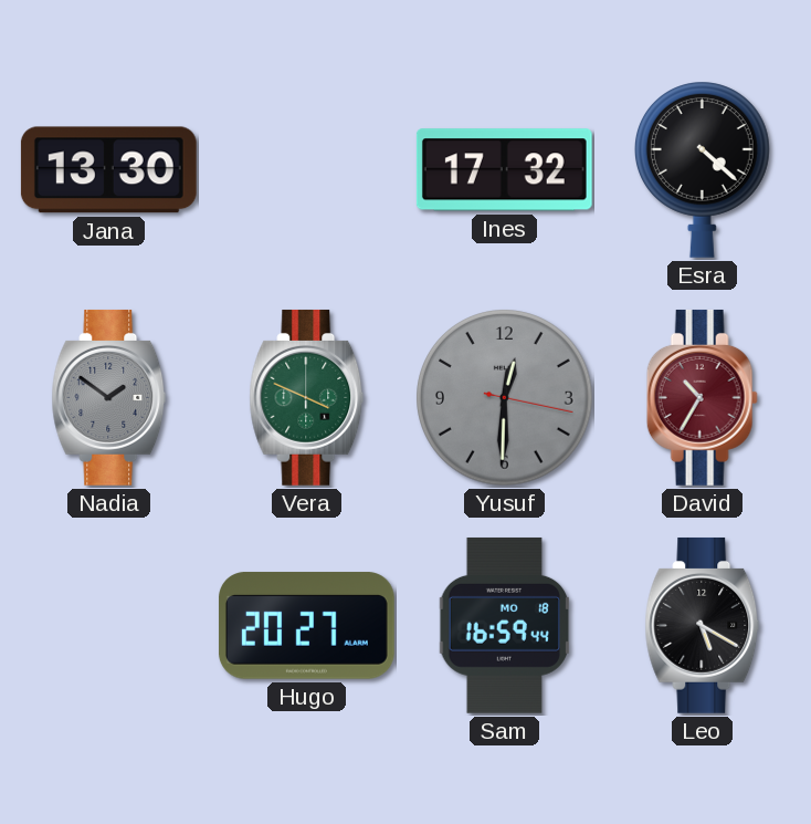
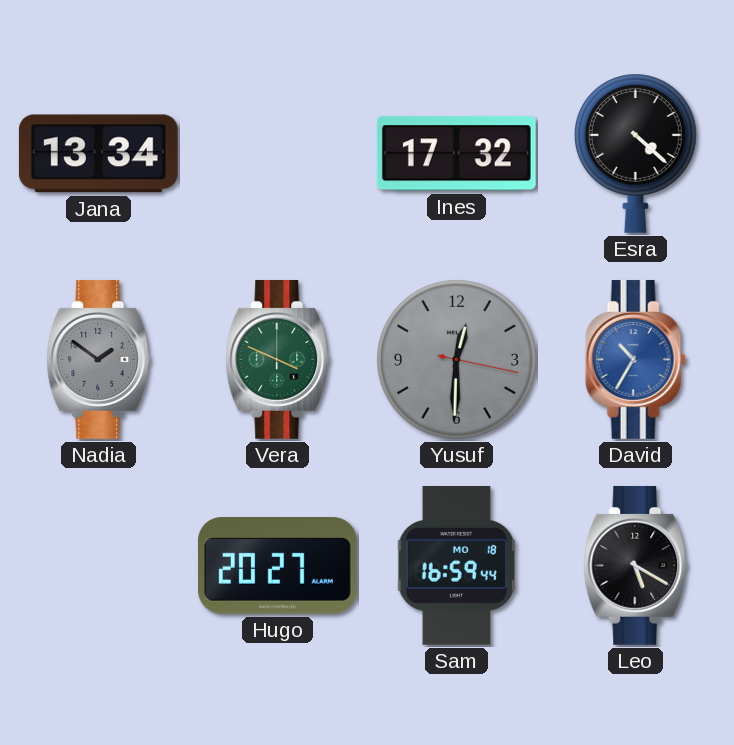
Jana: 13:30 -> 13:34
David dial: burgundy -> blue
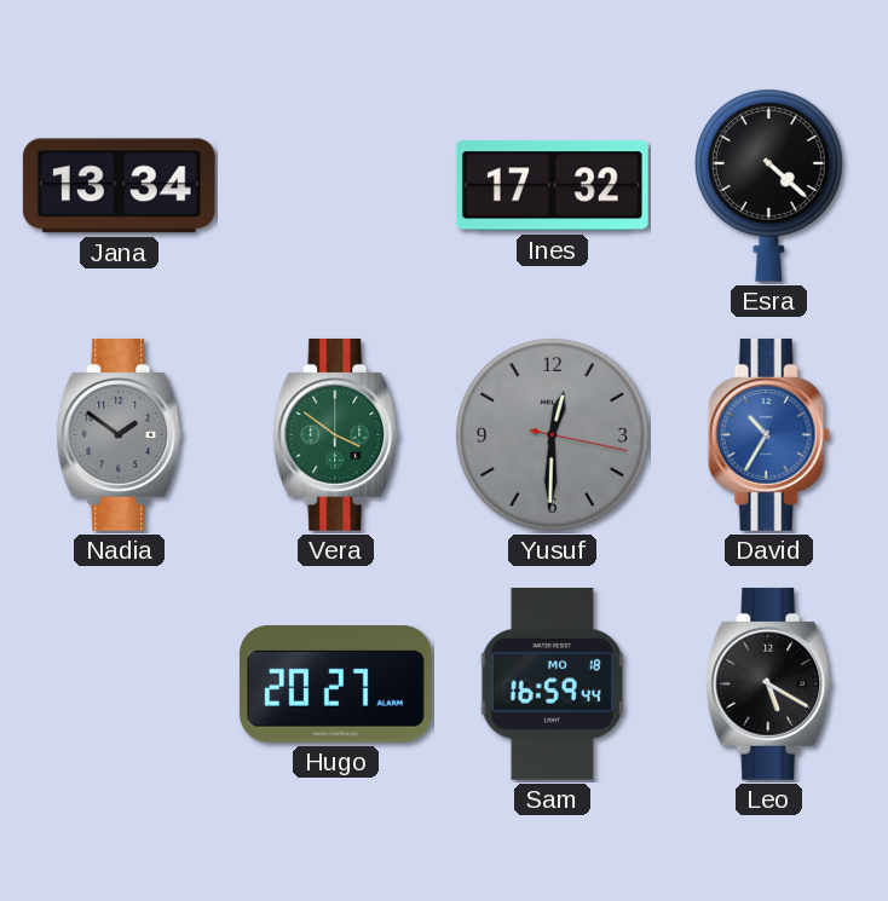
Vera: 3:49 -> 3:51
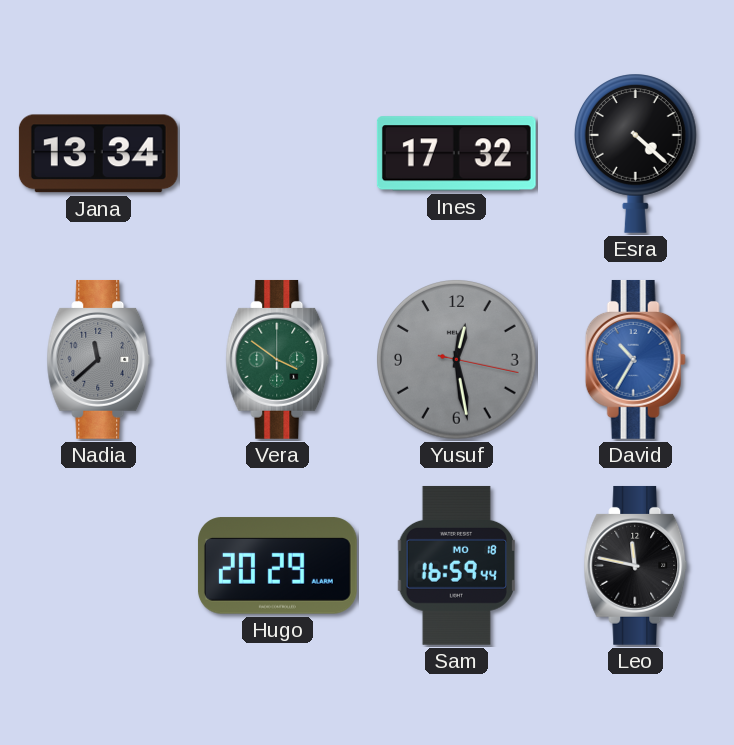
Nadia: 1:51 -> 11:38
Yusuf: 12:30 -> 12:28
Hugo: 20:27 -> 20:29
Leo: 5:20 -> 11:47
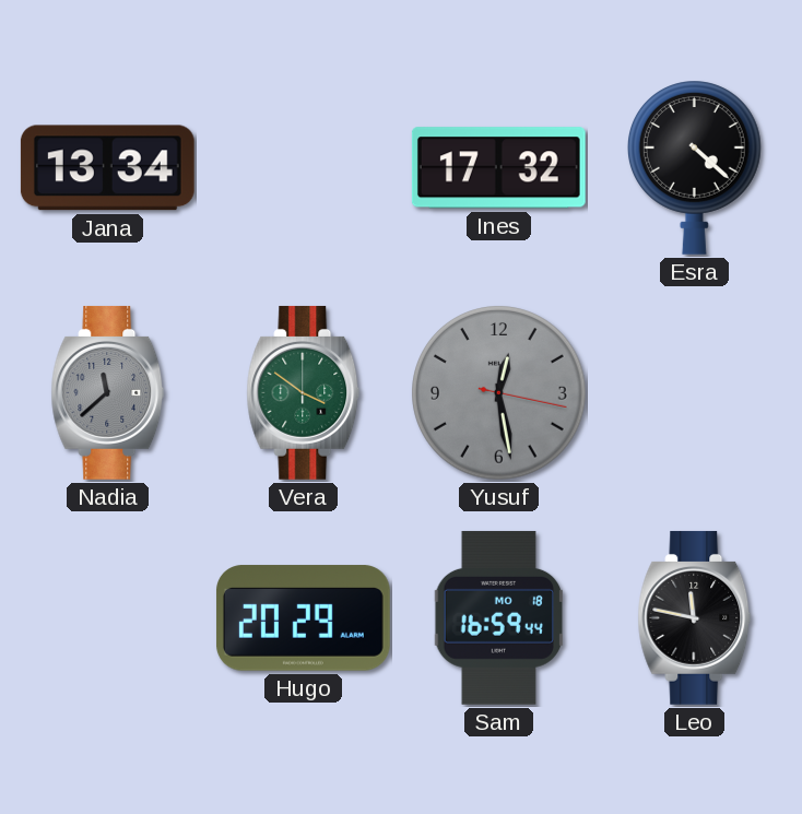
David: 10:35 -> none
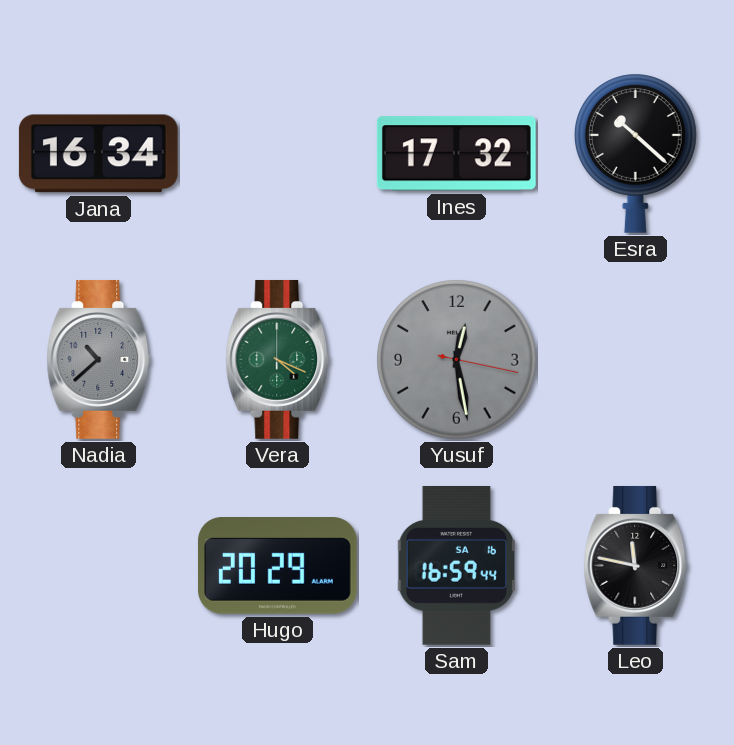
Jana: 13:34 -> 16:34
Esra: 4:22 -> 10:22
Nadia: 11:38 -> 10:38
Vera: 3:51 -> 4:19
Sam date: MO 18 -> SA 16
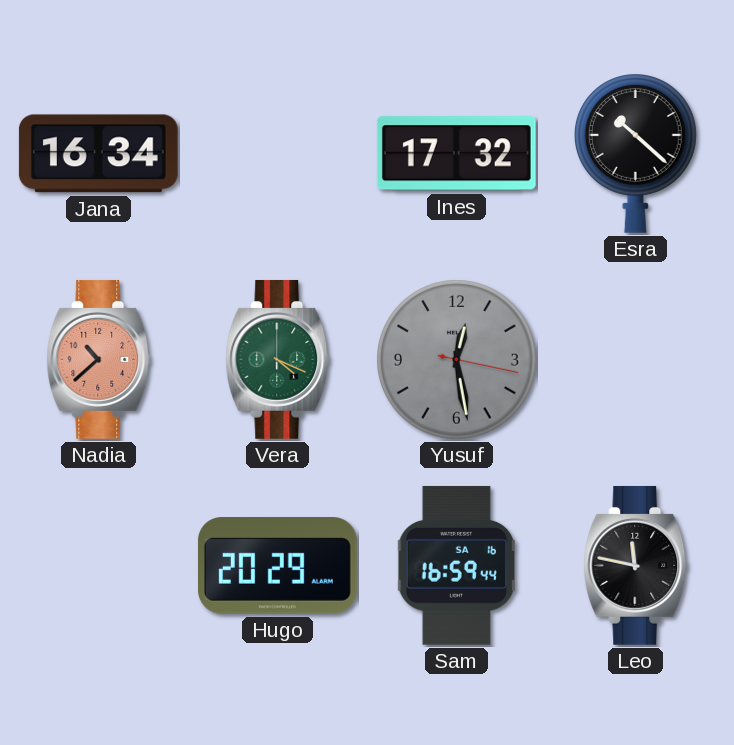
Nadia dial: grey -> salmon
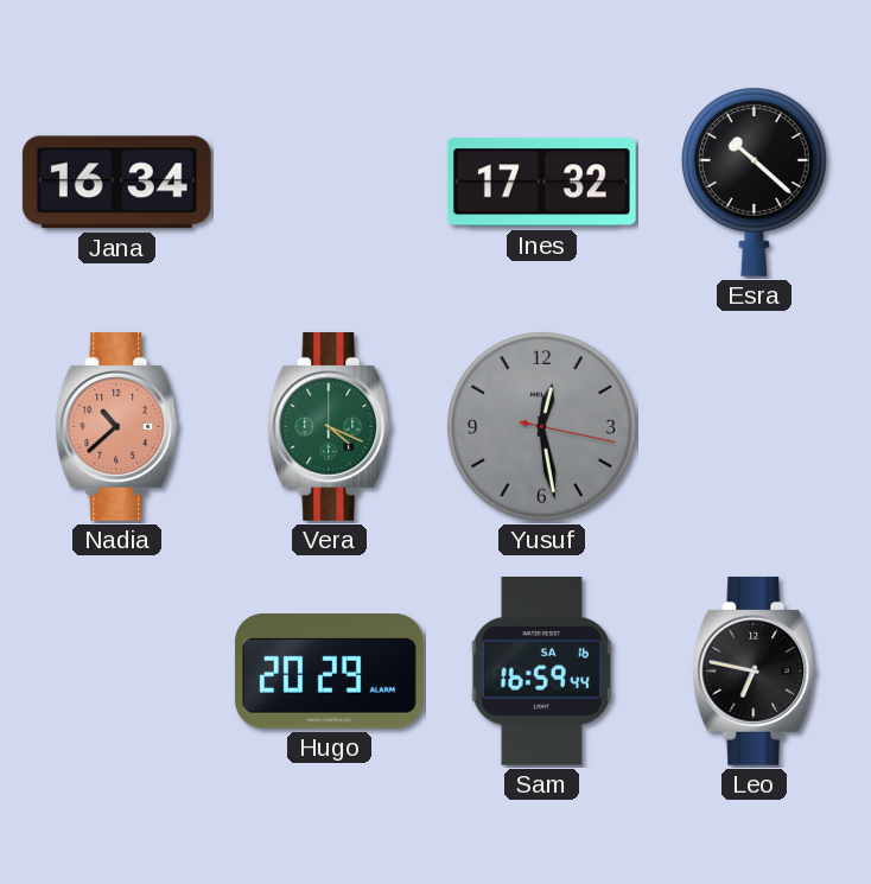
Leo: 11:47 -> 6:47
